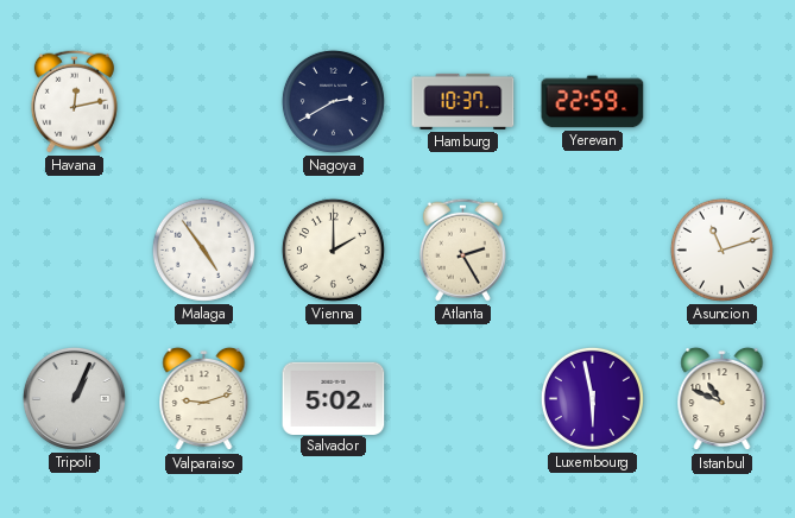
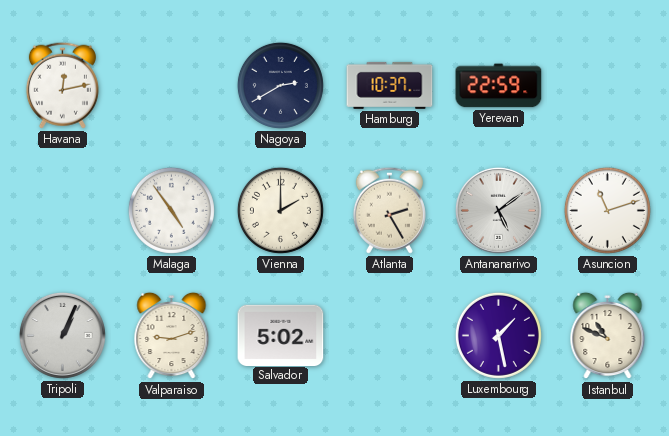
Antananarivo: none -> 5:09
Luxembourg: 5:58 -> 1:28
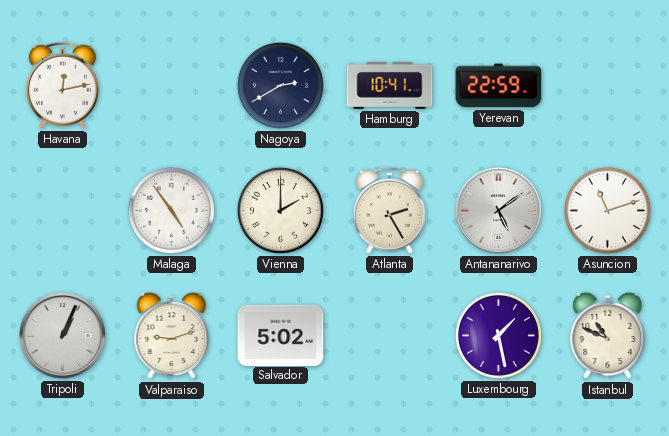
Hamburg: 10:37 -> 10:41
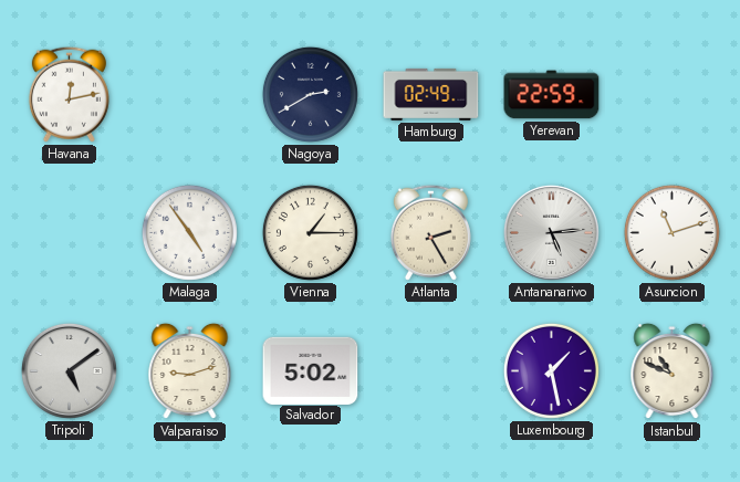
Hamburg: 10:41 -> 02:49
Vienna: 2:00 -> 1:15
Antananarivo: 5:09 -> 5:14
Tripoli: 1:04 -> 5:09
